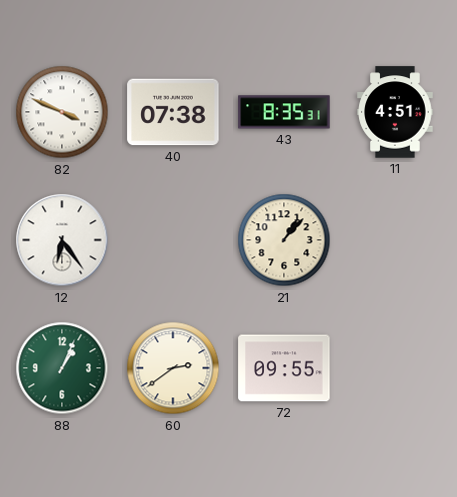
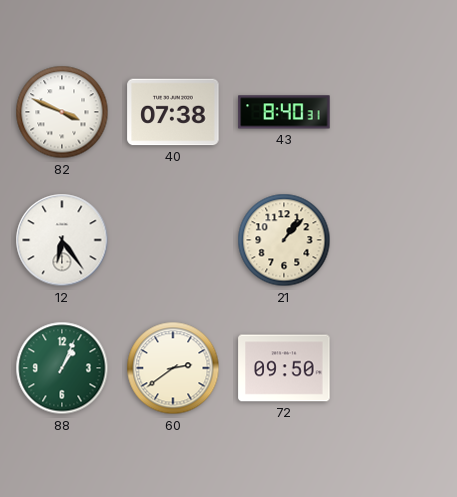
43: 8:35 -> 8:40
11: 4:51 -> none
72: 09:55 -> 09:50
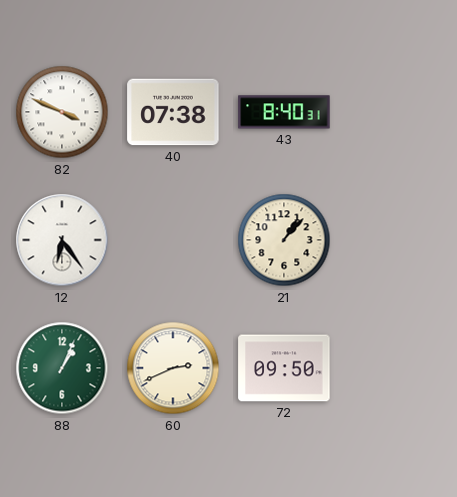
60: 2:39 -> 2:41
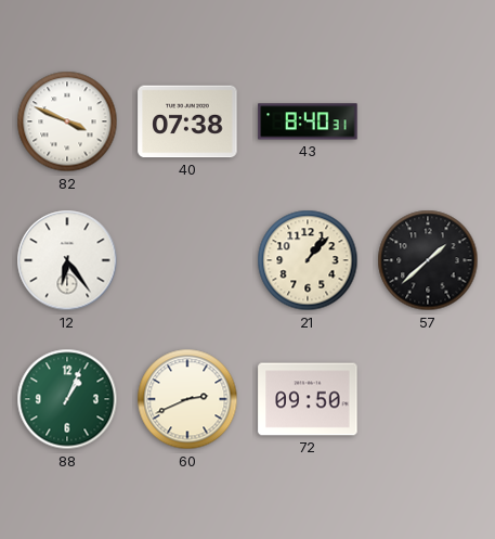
57: none -> 1:38
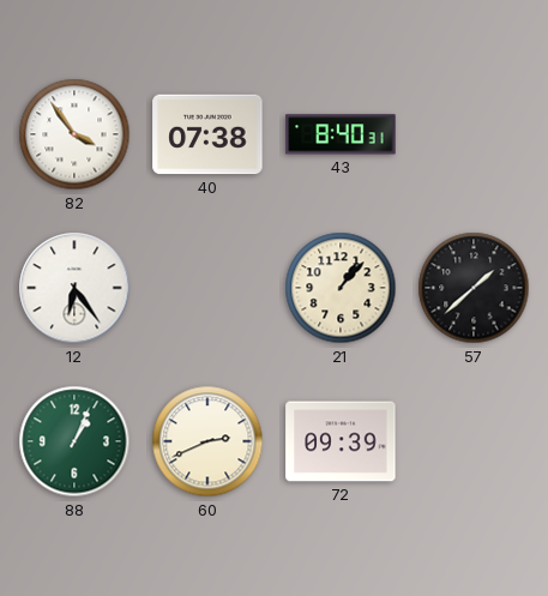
82: 3:49 -> 3:54
72: 09:50 -> 09:39
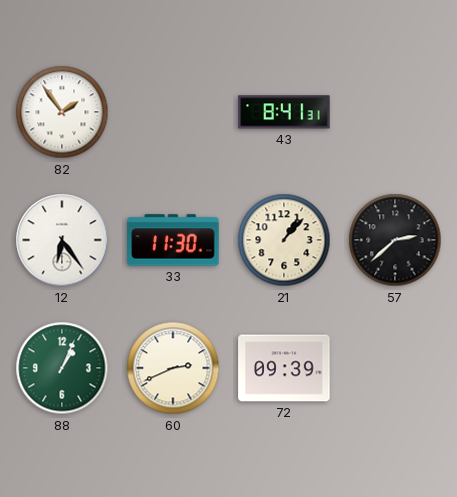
82: 3:54 -> 1:54
40: 07:38 -> none
43: 8:40 -> 8:41
33: none -> 11:30
57: 1:38 -> 2:38
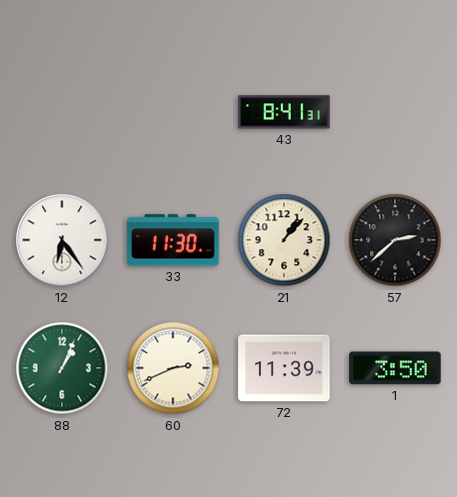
82: 1:54 -> none
72: 09:39 -> 11:39
1: none -> 3:50
